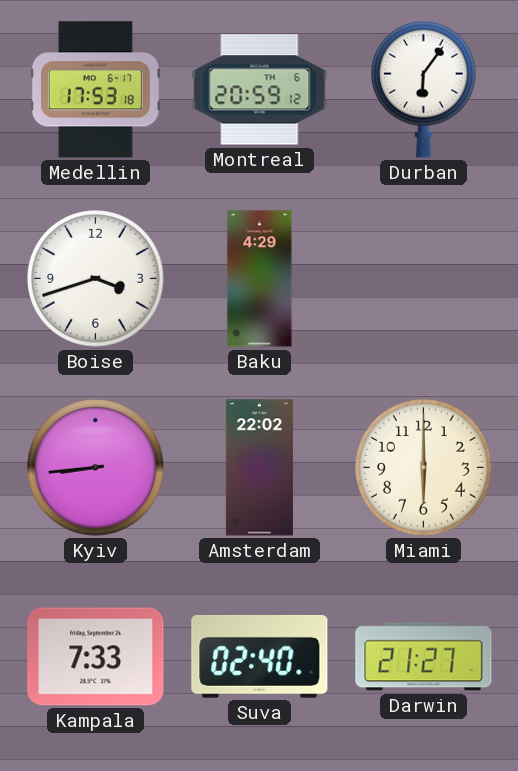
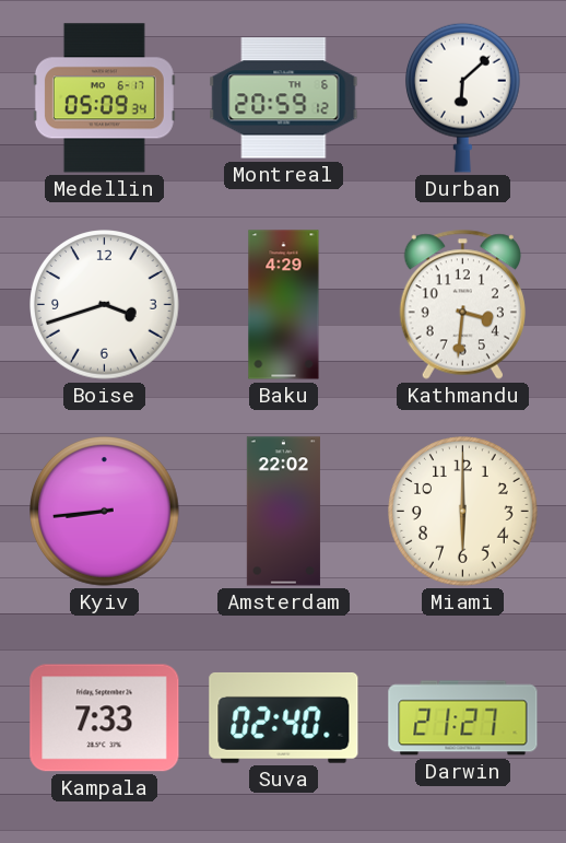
Medellin: 17:53 -> 05:09
Durban: 6:06 -> 6:08
Kathmandu: none -> 3:31
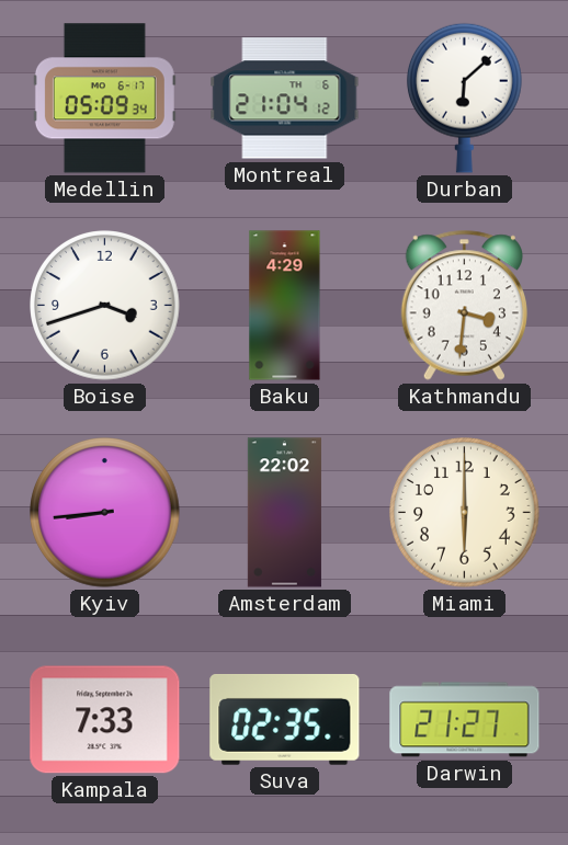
Montreal: 20:59 -> 21:04
Suva: 02:40 -> 02:35
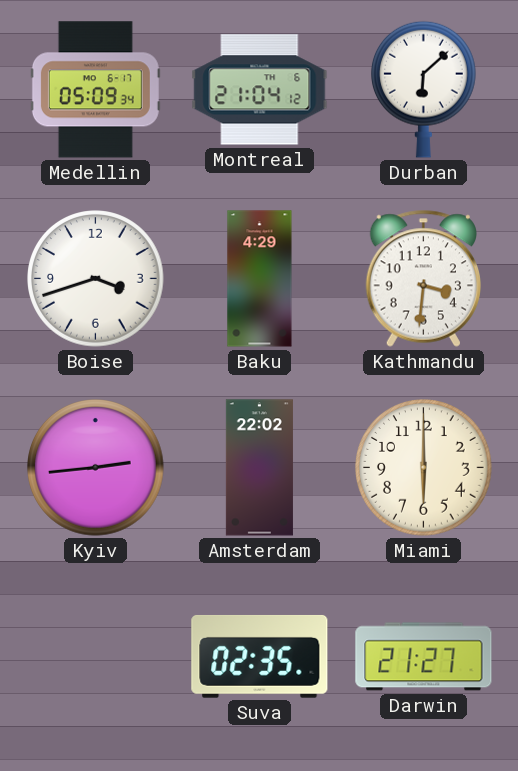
Kyiv: 8:44 -> 2:44
Kampala: 7:33 -> none
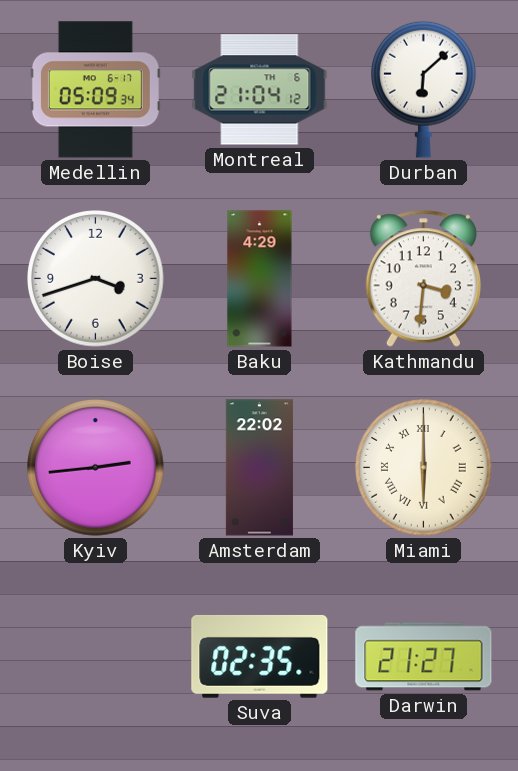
Miami numerals: Arabic -> Roman
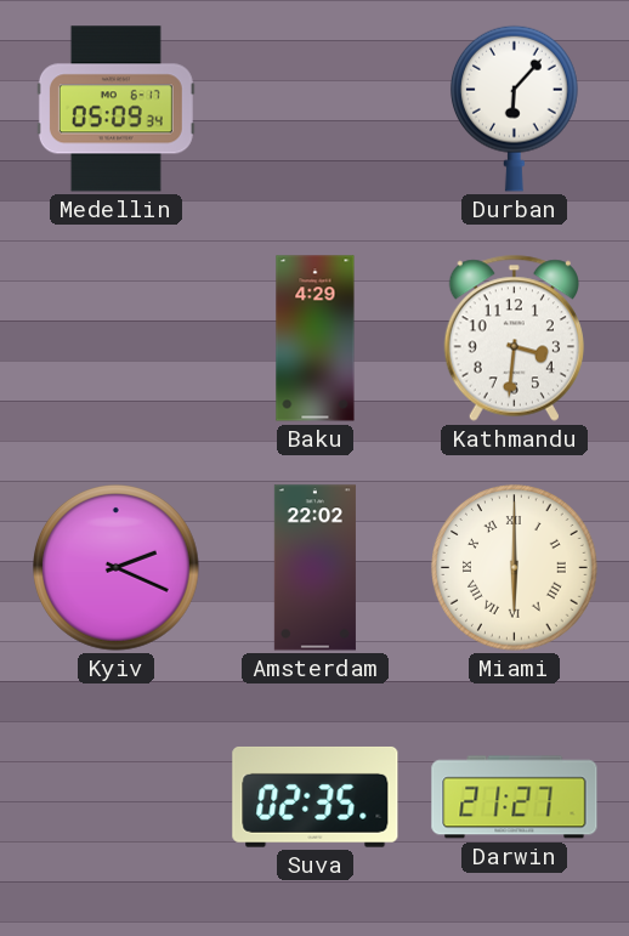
Montreal: 21:04 -> none
Durban: 6:08 -> 6:07
Boise: 3:42 -> none
Kyiv: 2:44 -> 2:19
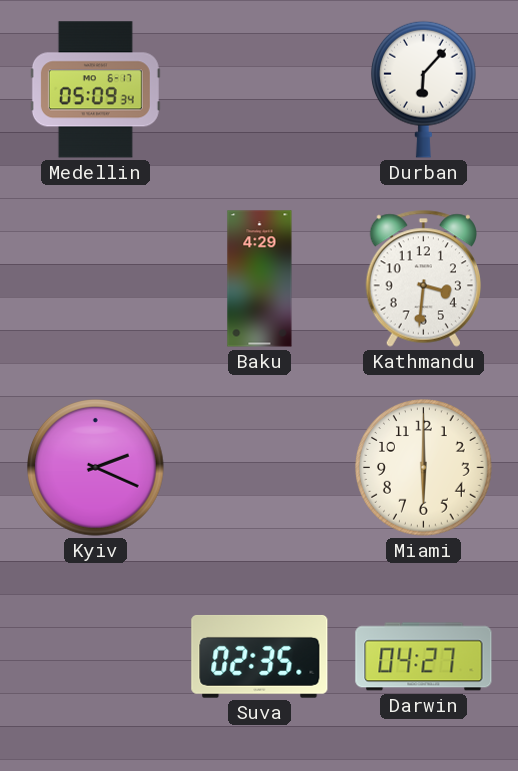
Amsterdam: 22:02 -> none
Miami numerals: Roman -> Arabic
Darwin: 21:27 -> 04:27
